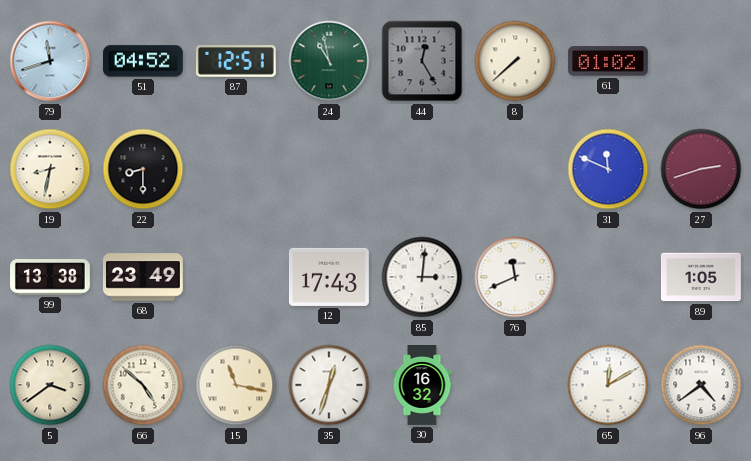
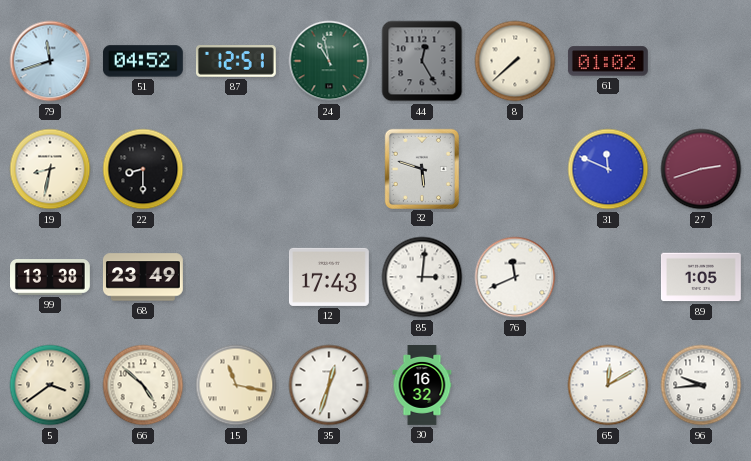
32: none -> 5:48
96: 4:39 -> 9:44
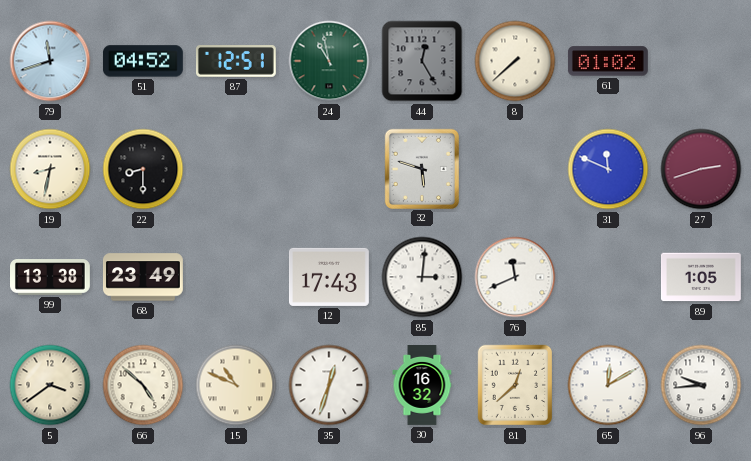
15: 11:17 -> 10:49
81: none -> 12:38
